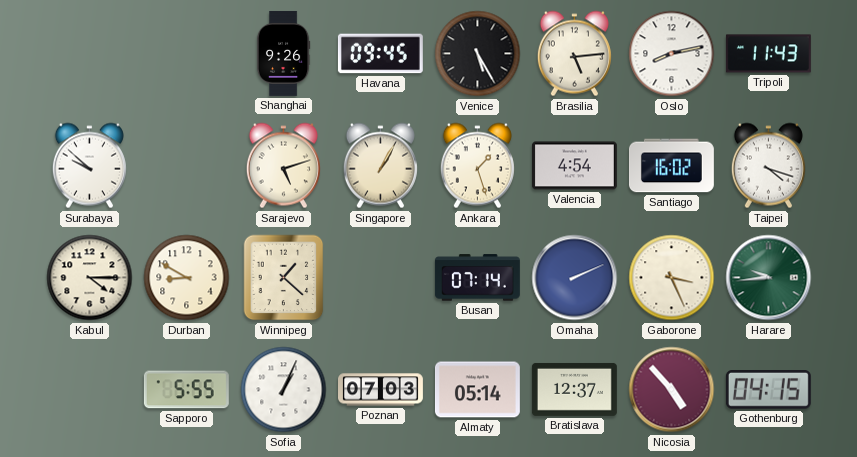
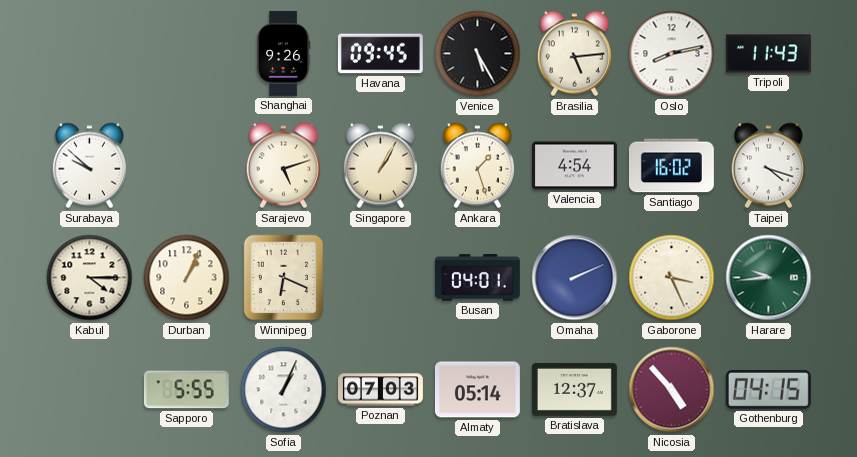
Durban: 8:50 -> 1:04
Winnipeg: 1:22 -> 6:19
Busan: 07:14 -> 04:01
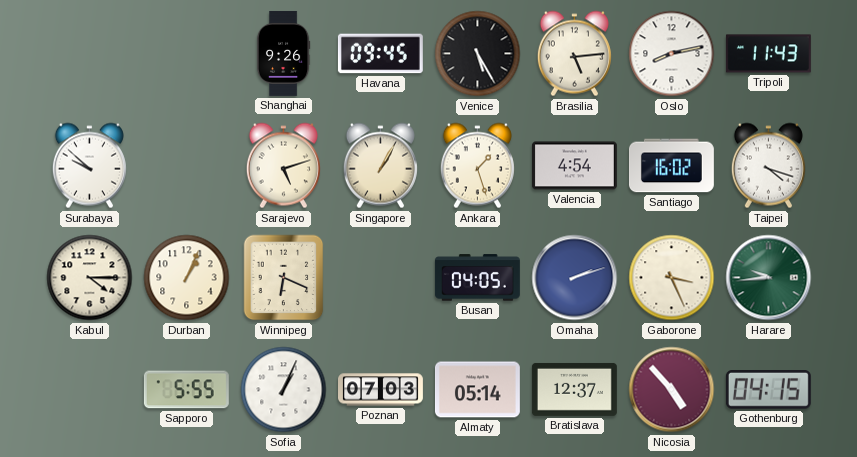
Busan: 04:01 -> 04:05
Omaha: 2:11 -> 2:12
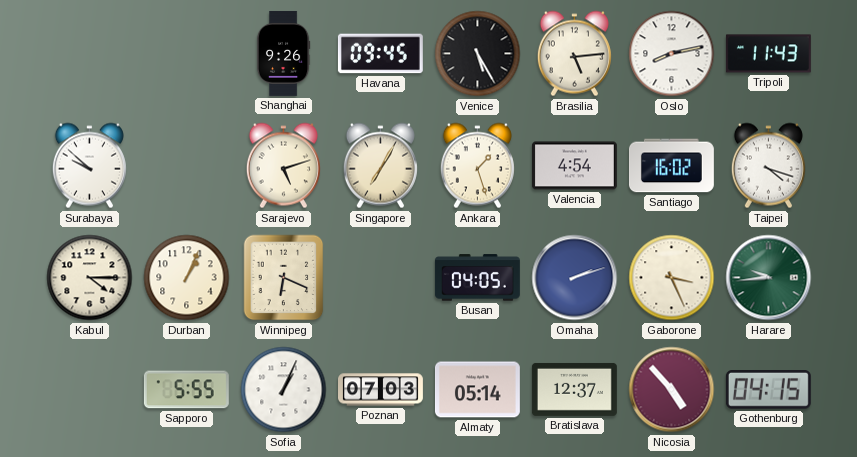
Singapore: 1:05 -> 7:05
